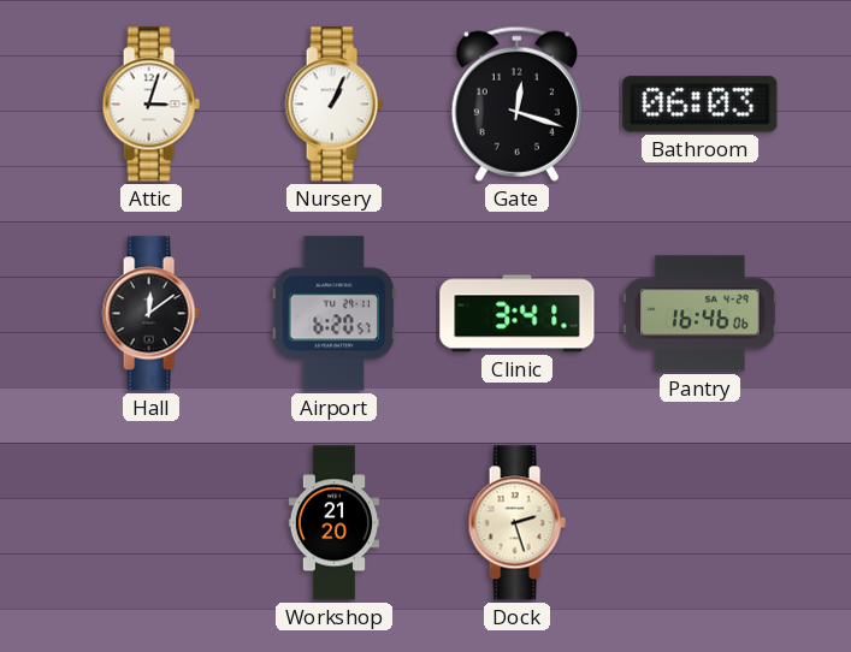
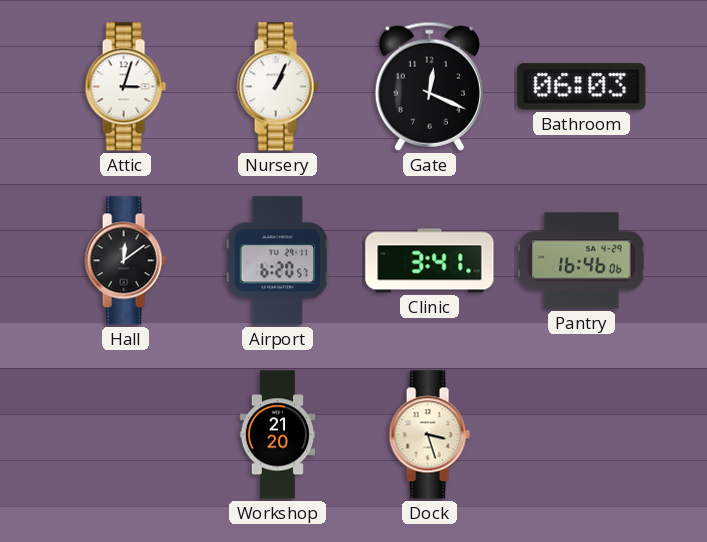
Gate: 12:18 -> 12:19
Dock: 2:27 -> 3:27
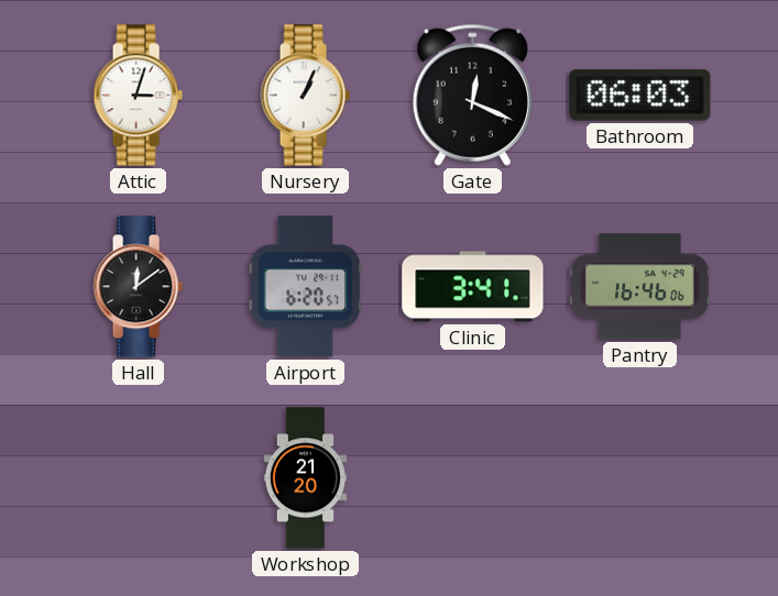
Dock: 3:27 -> none
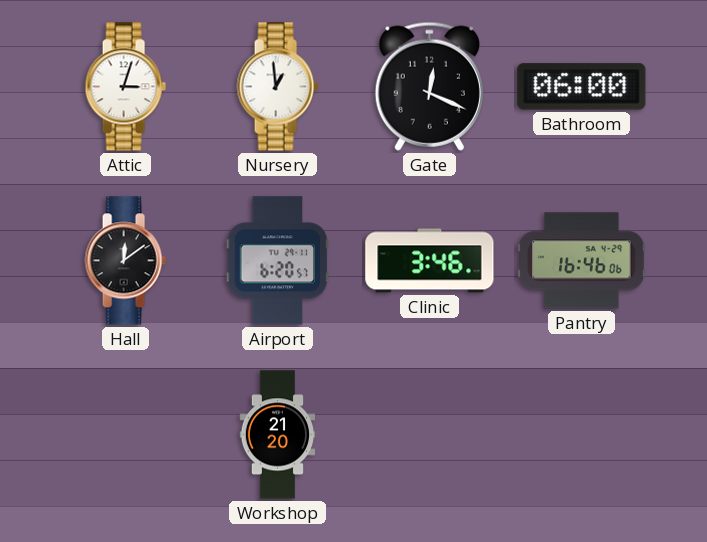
Nursery: 1:04 -> 12:59
Bathroom: 06:03 -> 06:00
Clinic: 3:41 -> 3:46
